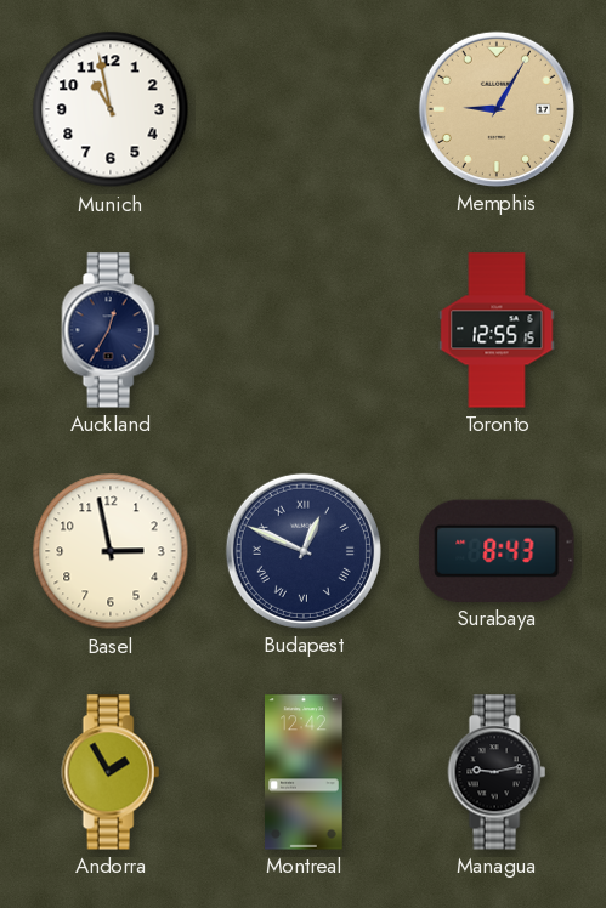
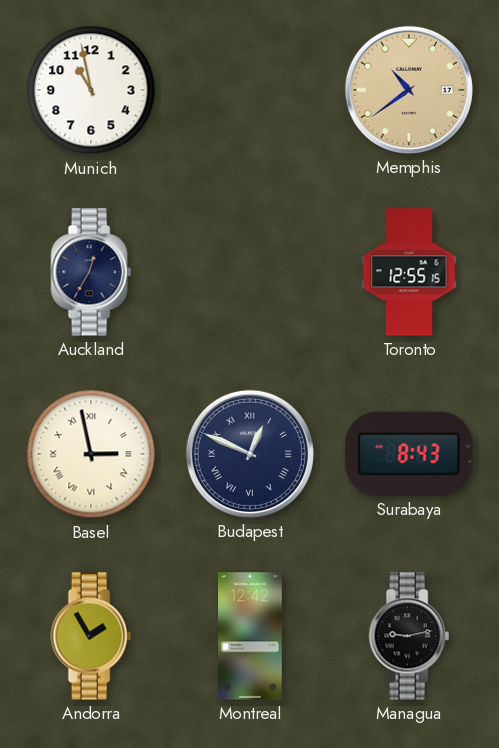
Memphis: 9:05 -> 10:39
Basel numerals: Arabic -> Roman
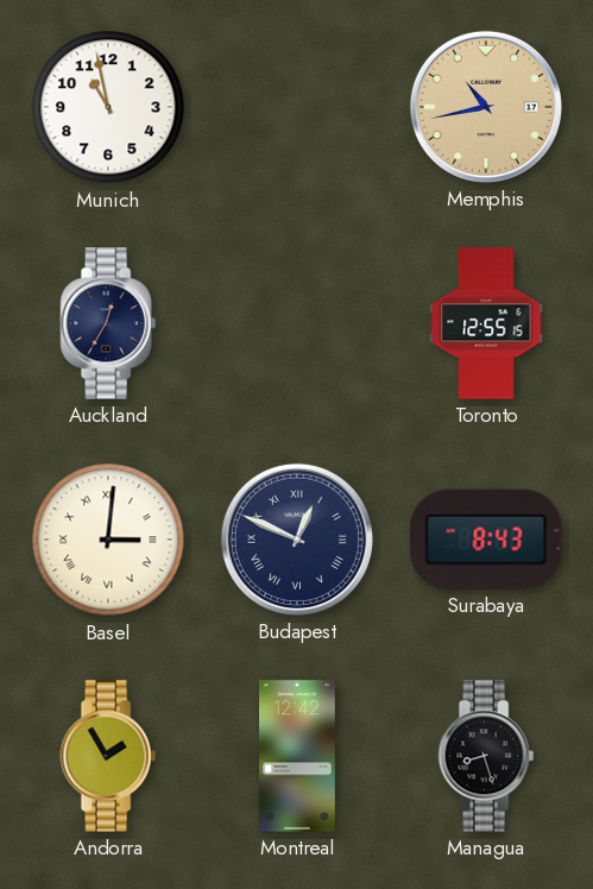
Memphis: 10:39 -> 10:43
Basel: 2:58 -> 3:01
Managua: 9:13 -> 8:27
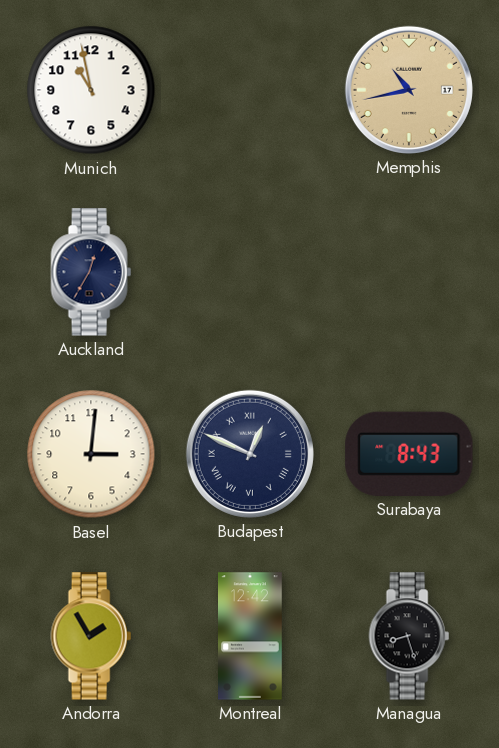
Toronto: 12:55 -> none
Basel numerals: Roman -> Arabic
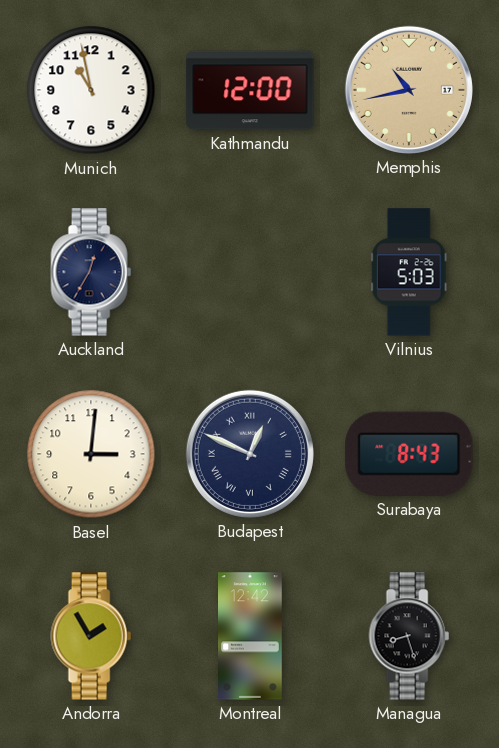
Kathmandu: none -> 12:00
Vilnius: none -> 5:03
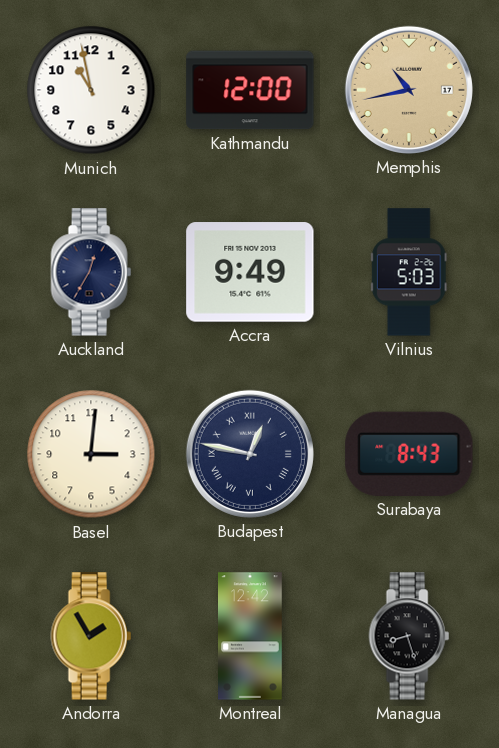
Accra: none -> 9:49
Budapest: 12:49 -> 12:47
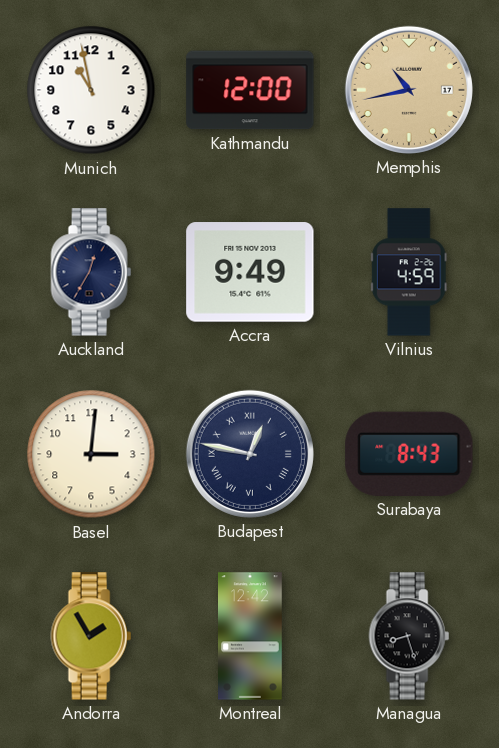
Vilnius: 5:03 -> 4:59
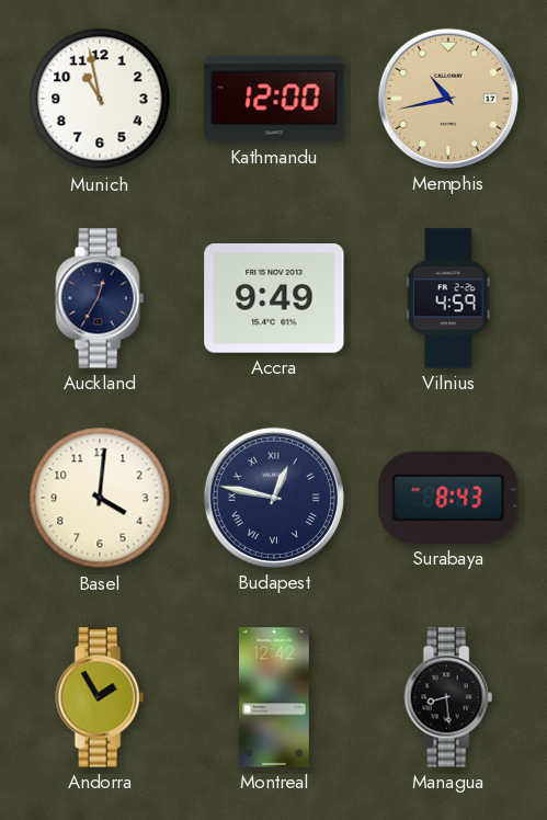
Basel: 3:01 -> 4:01
Managua: 8:27 -> 8:29
